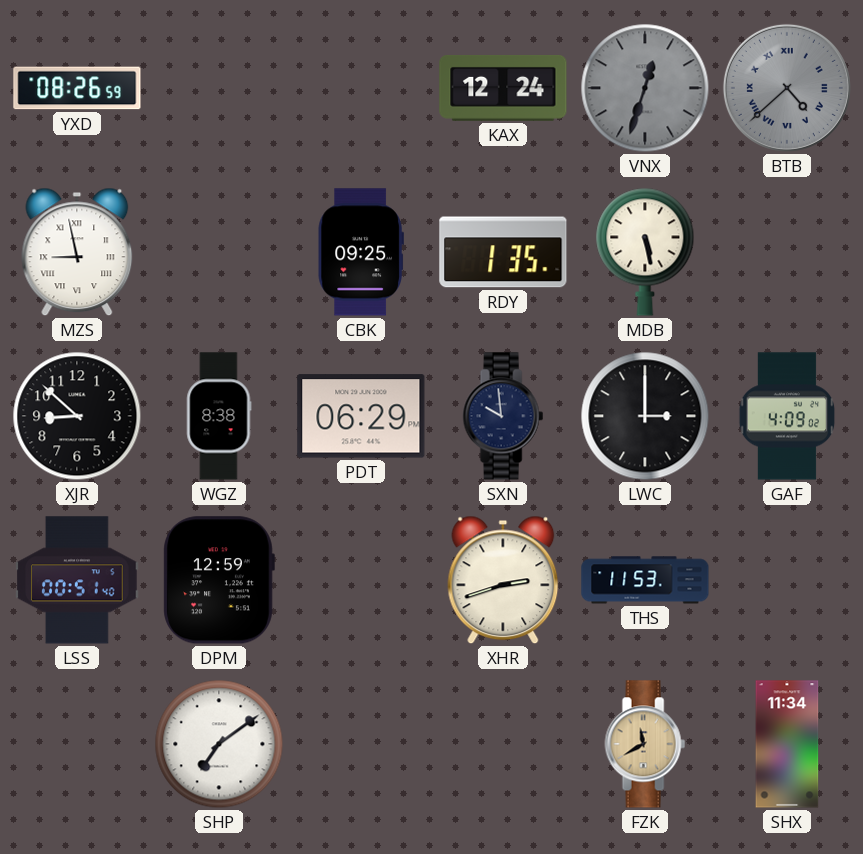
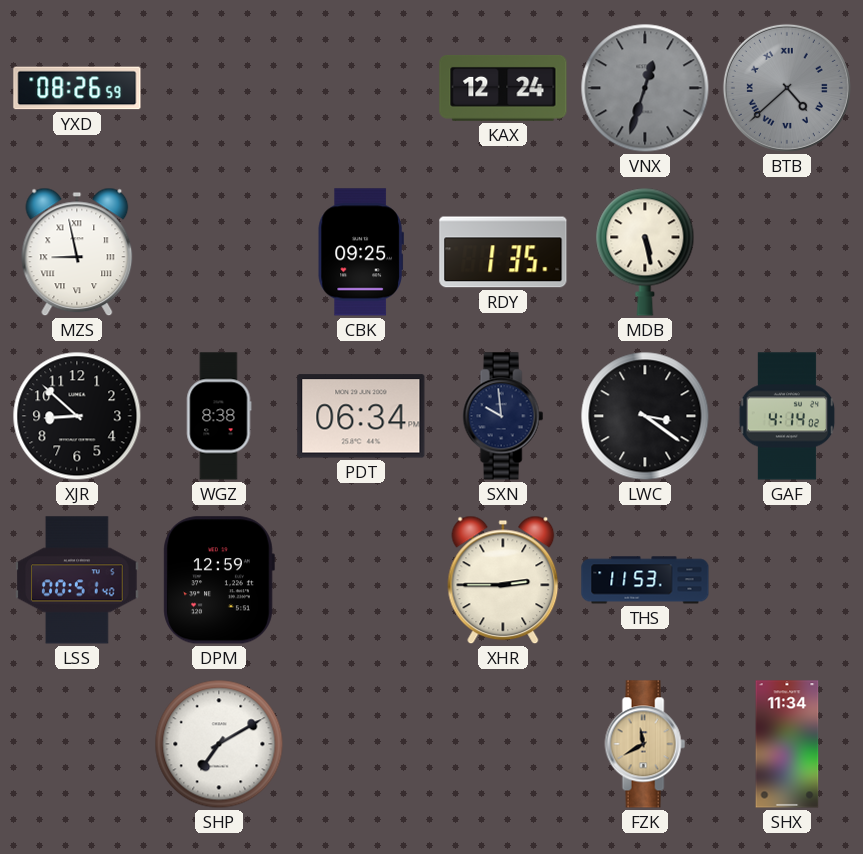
PDT: 06:29 -> 06:34
LWC: 3:00 -> 3:21
GAF: 4:09 -> 4:14
XHR: 2:42 -> 2:45
SHP: 7:09 -> 7:10
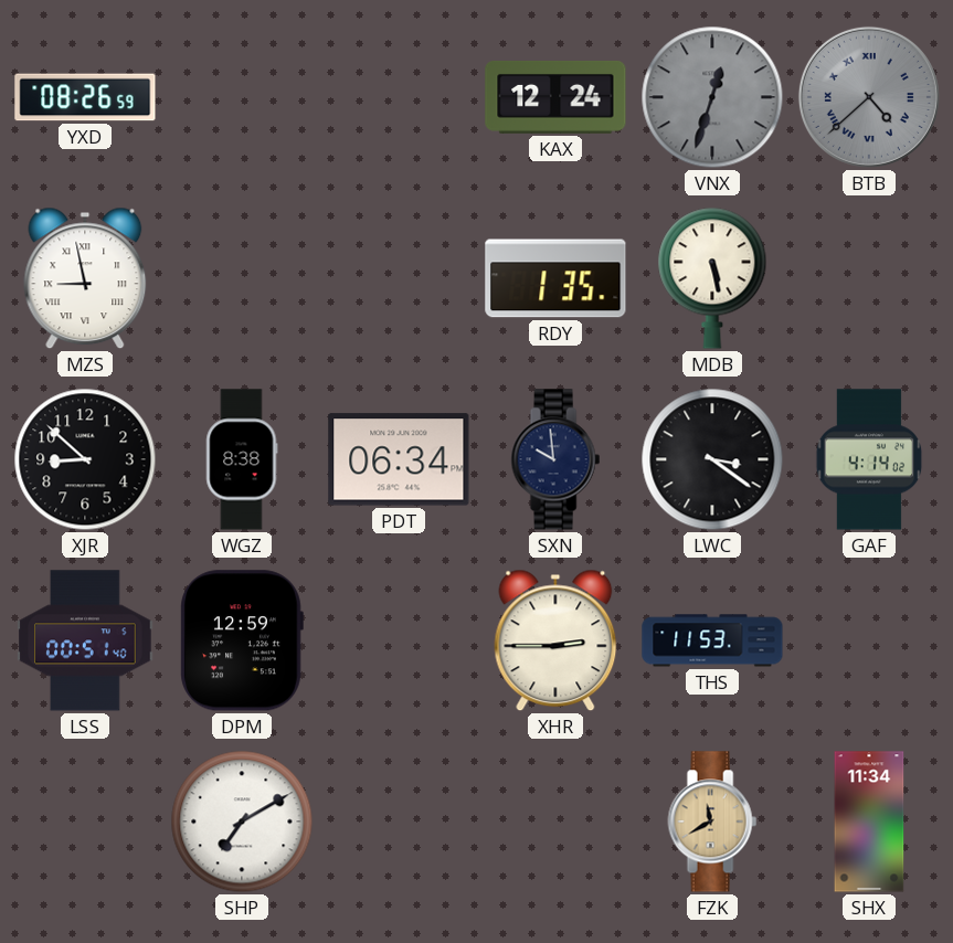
CBK: 09:25 -> none
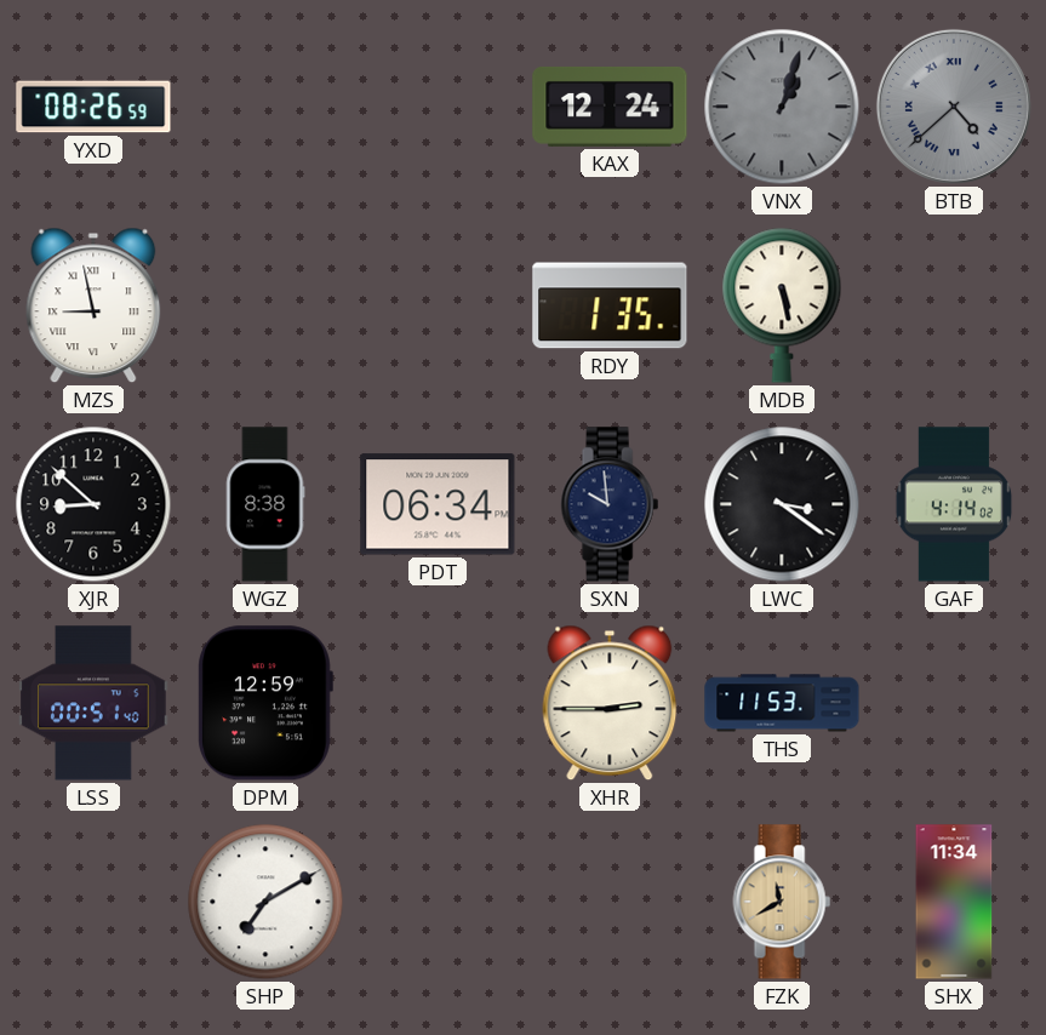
VNX: 12:33 -> 1:03
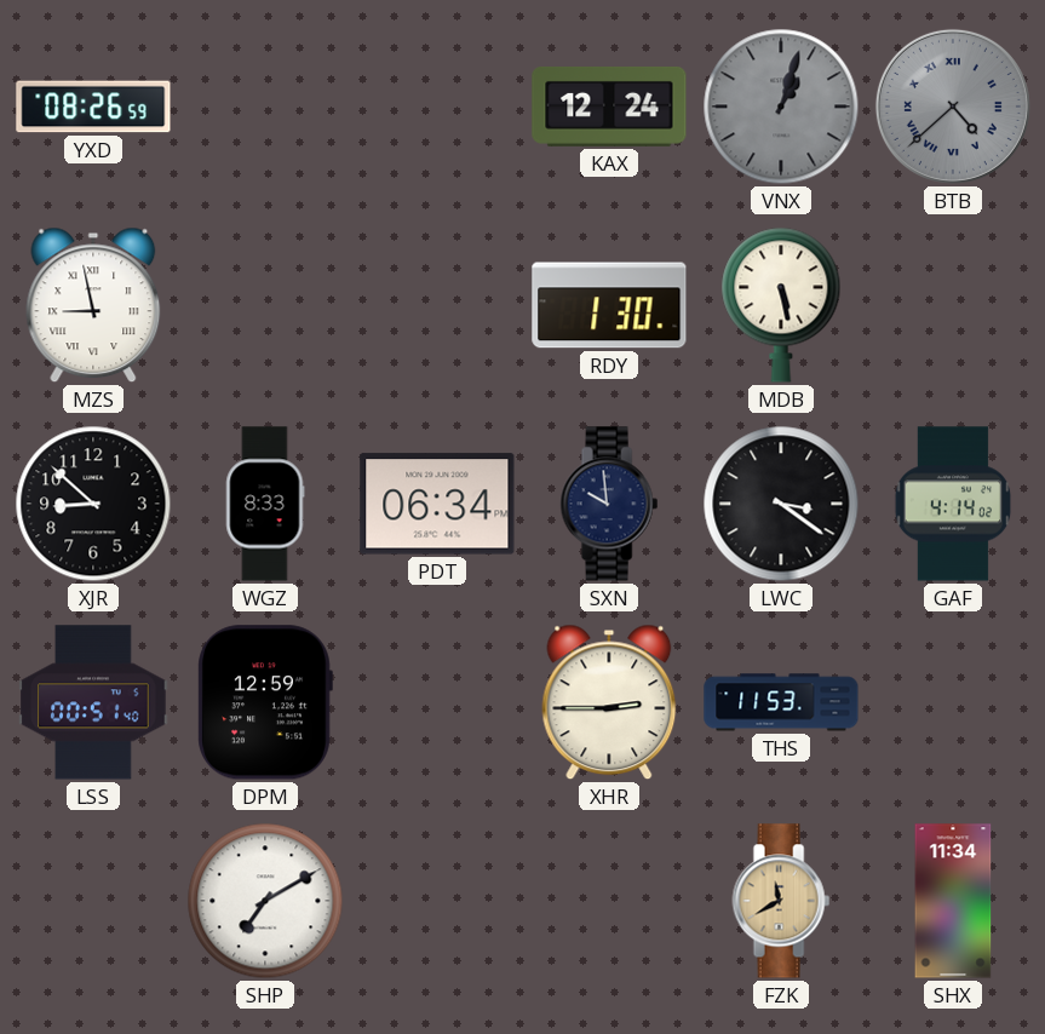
RDY: 1:35 -> 1:30
WGZ: 8:38 -> 8:33
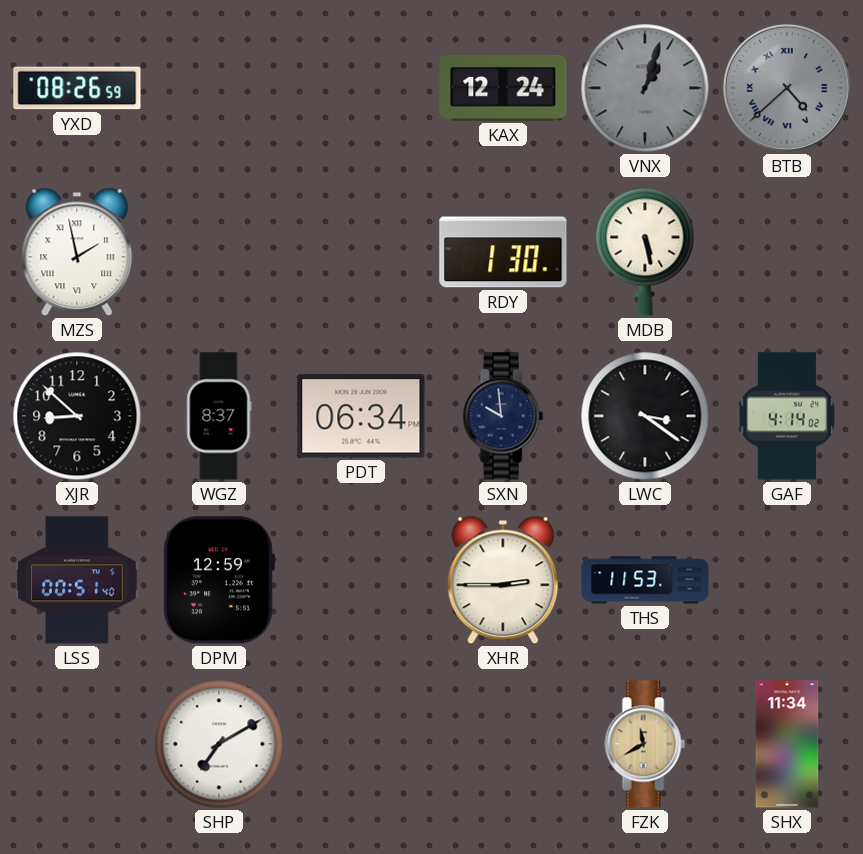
MZS: 8:58 -> 1:58
WGZ: 8:33 -> 8:37
